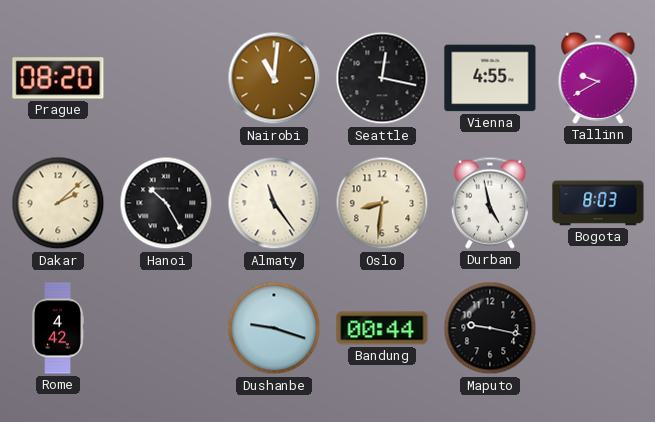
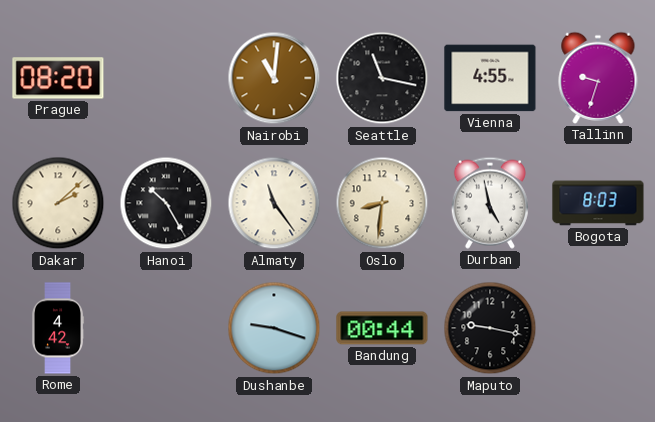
Seattle: 12:17 -> 11:17
Tallinn: 9:40 -> 9:33
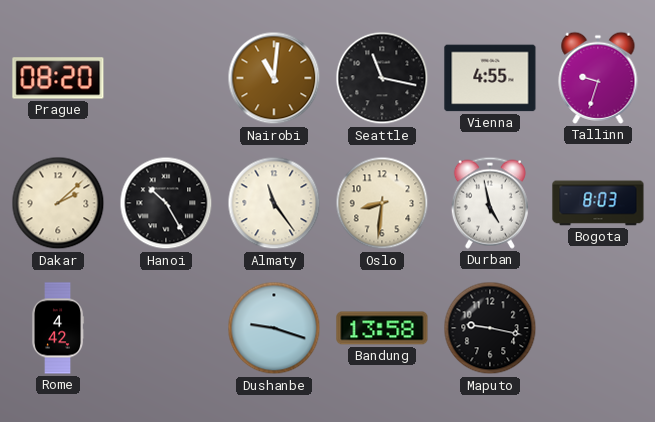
Bandung: 00:44 -> 13:58
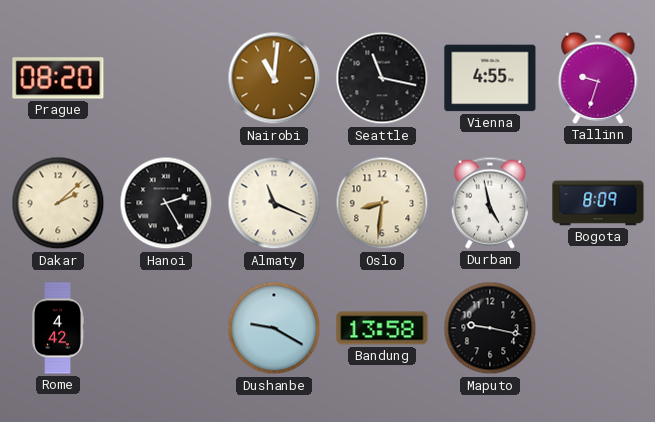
Hanoi: 10:25 -> 2:25
Almaty: 11:24 -> 11:19
Bogota: 8:03 -> 8:09
Dushanbe: 9:18 -> 9:20
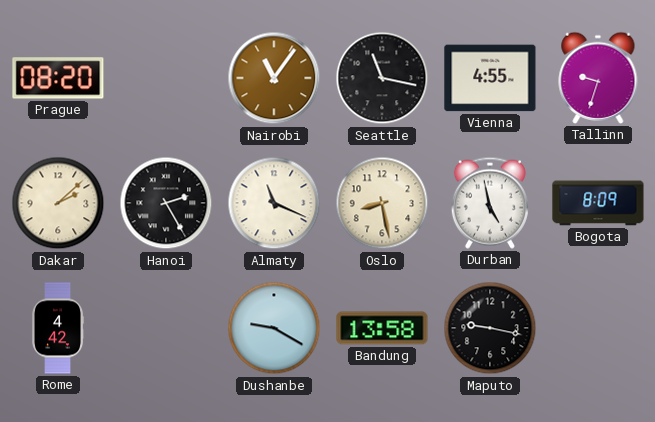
Nairobi: 11:01 -> 11:06
Oslo: 8:31 -> 8:28
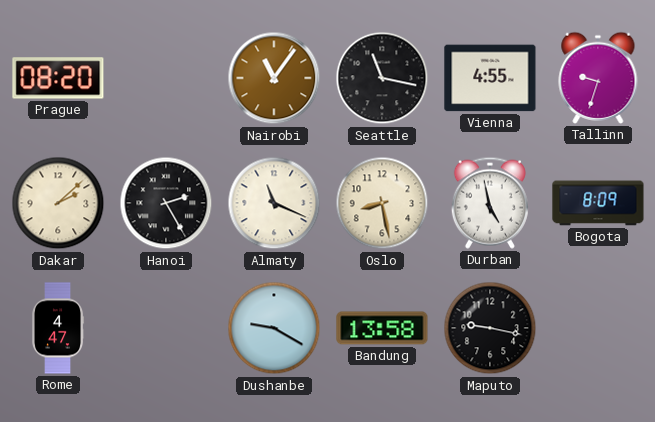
Rome: 4:42 -> 4:47
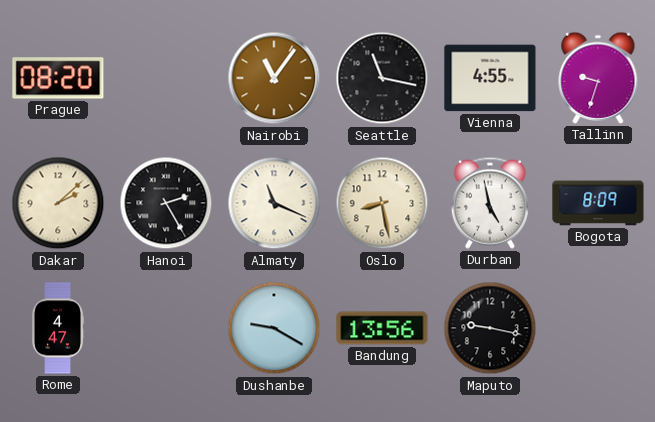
Bandung: 13:58 -> 13:56
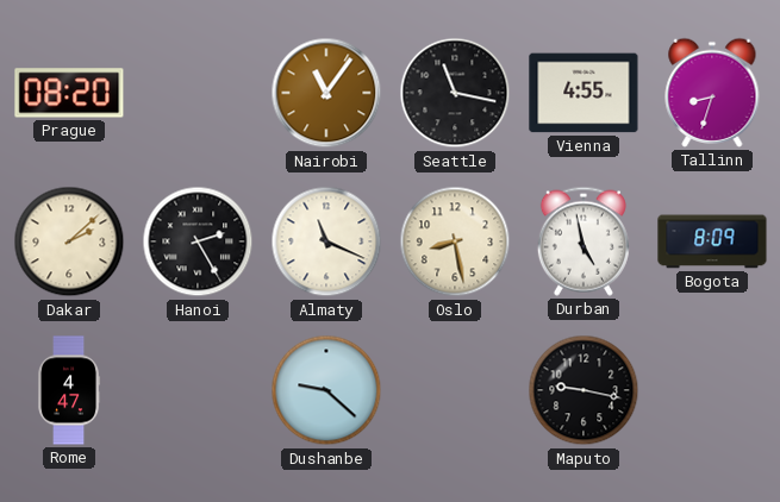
Tallinn: 9:33 -> 8:33
Dushanbe: 9:20 -> 9:22
Bandung: 13:56 -> none
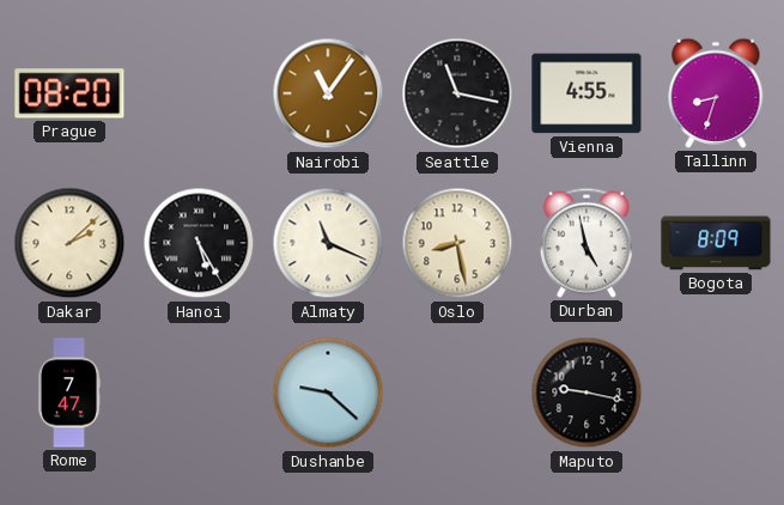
Hanoi: 2:25 -> 5:25
Rome: 4:47 -> 7:47
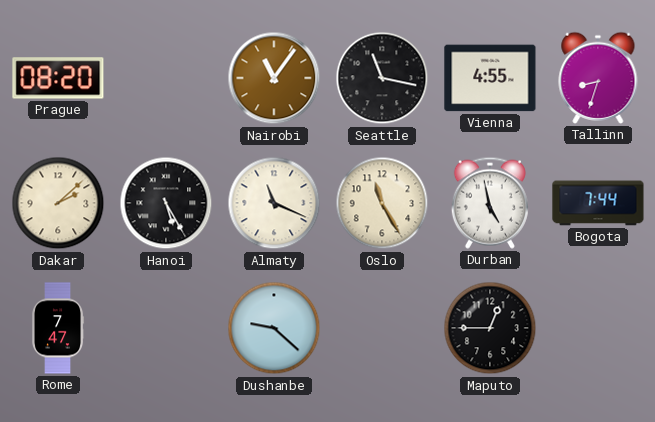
Oslo: 8:28 -> 11:25
Bogota: 8:09 -> 7:44
Maputo: 9:17 -> 12:45
